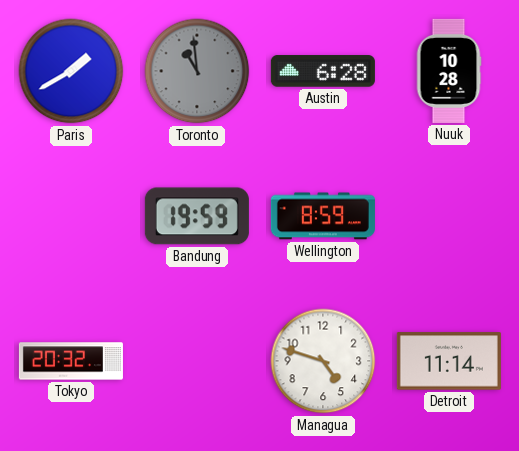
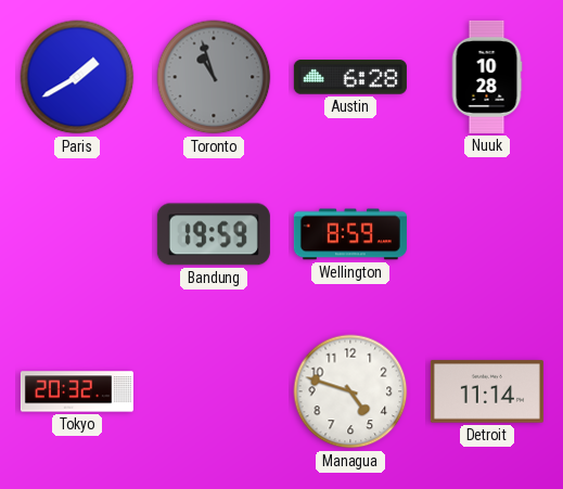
Toronto: 10:59 -> 10:57
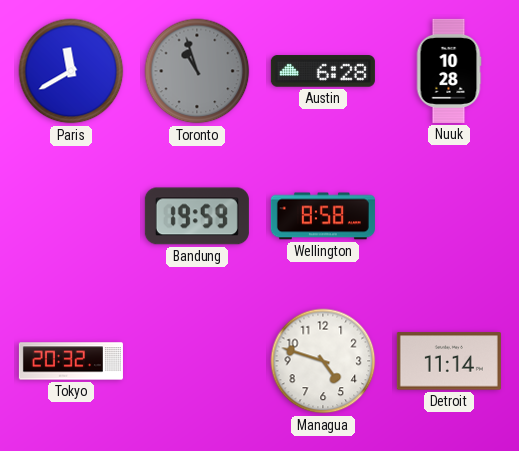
Paris: 1:40 -> 11:40
Wellington: 8:59 -> 8:58
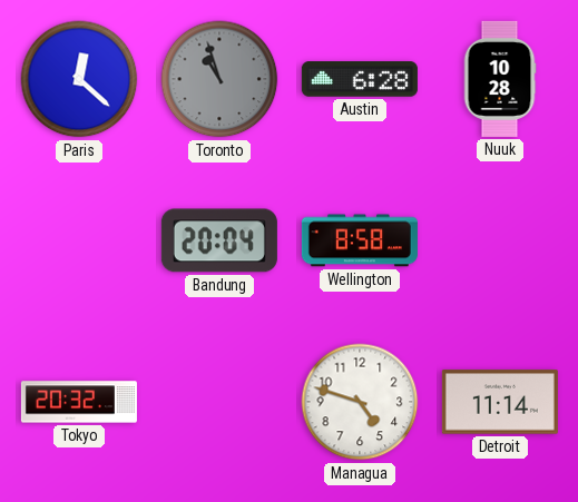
Paris: 11:40 -> 12:22
Bandung: 19:59 -> 20:04
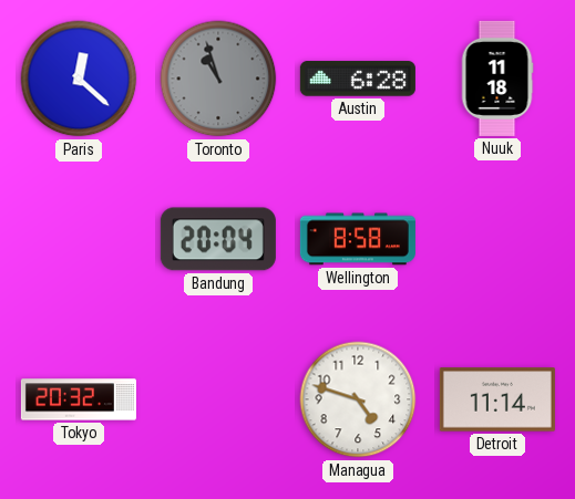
Nuuk: 10:28 -> 11:18
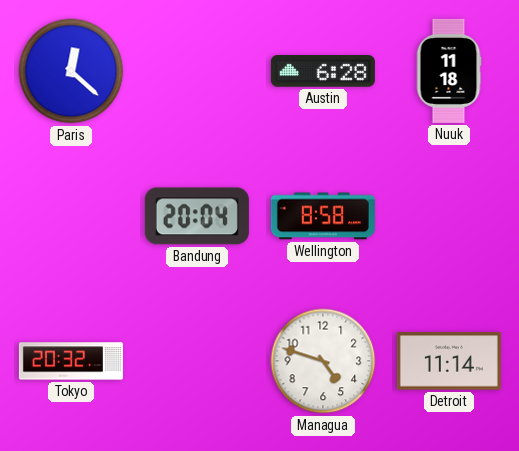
Toronto: 10:57 -> none
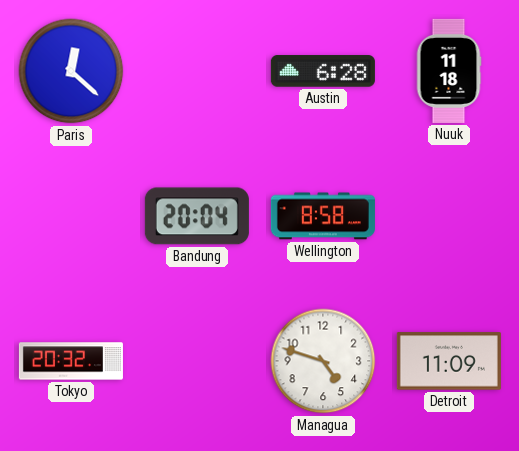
Detroit: 11:14 -> 11:09
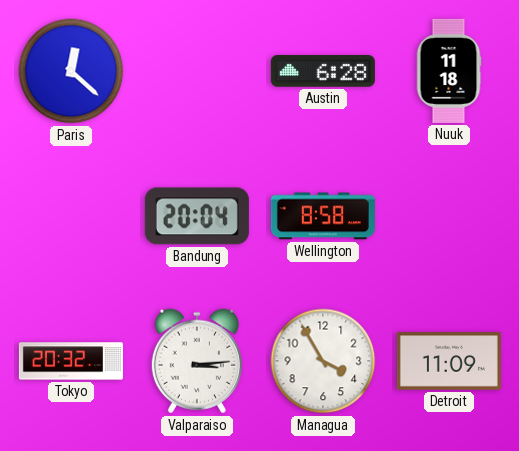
Valparaiso: none -> 3:14
Managua: 4:48 -> 3:55
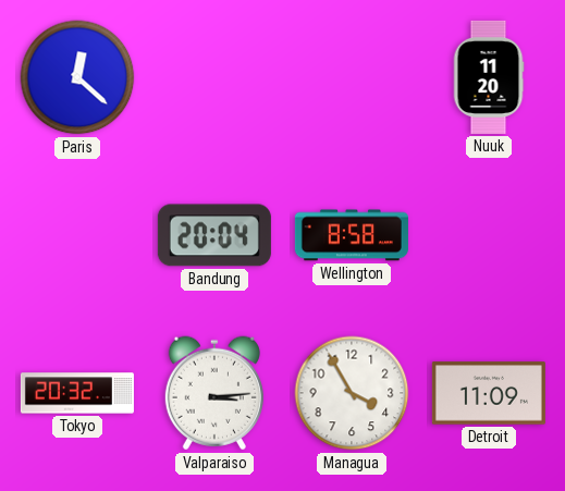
Austin: 6:28 -> none
Nuuk: 11:18 -> 11:20
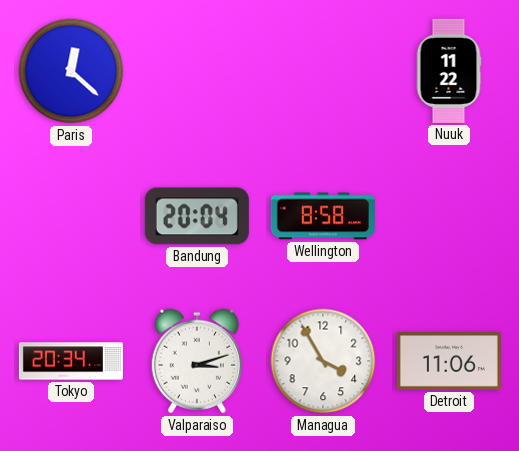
Nuuk: 11:20 -> 11:22
Tokyo: 20:32 -> 20:34
Valparaiso: 3:14 -> 3:12
Detroit: 11:09 -> 11:06
